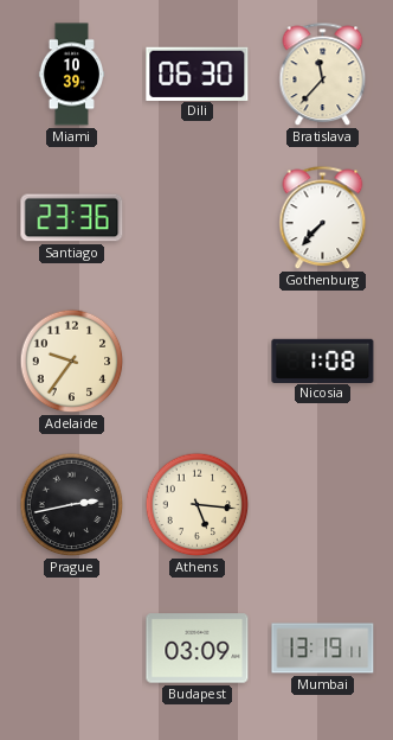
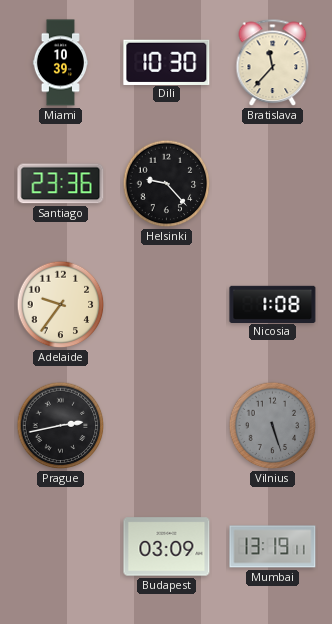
Dili: 06:30 -> 10:30
Helsinki: none -> 9:23
Gothenburg: 7:37 -> none
Athens: 5:16 -> none
Vilnius: none -> 5:27
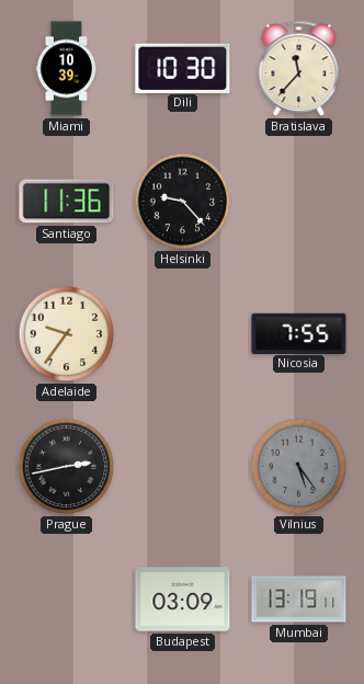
Santiago: 23:36 -> 11:36
Nicosia: 1:08 -> 7:55
Vilnius: 5:27 -> 5:24
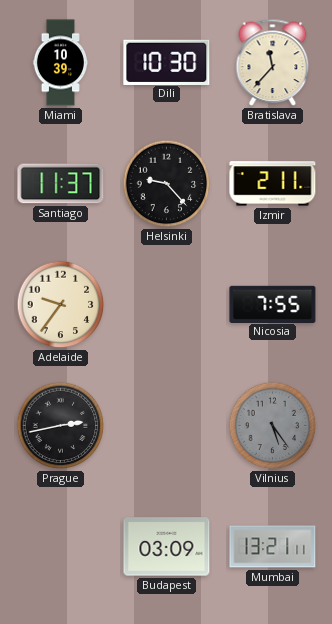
Santiago: 11:36 -> 11:37
Izmir: none -> 2:11
Mumbai: 13:19 -> 13:21
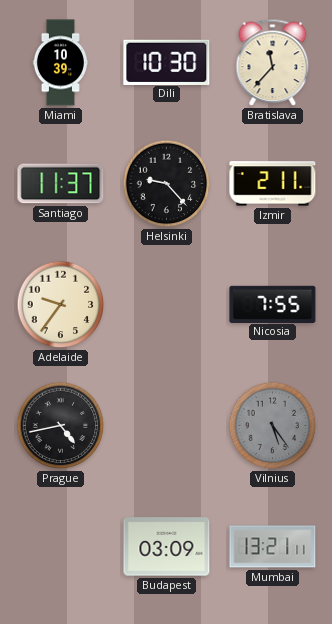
Prague: 2:43 -> 4:43
